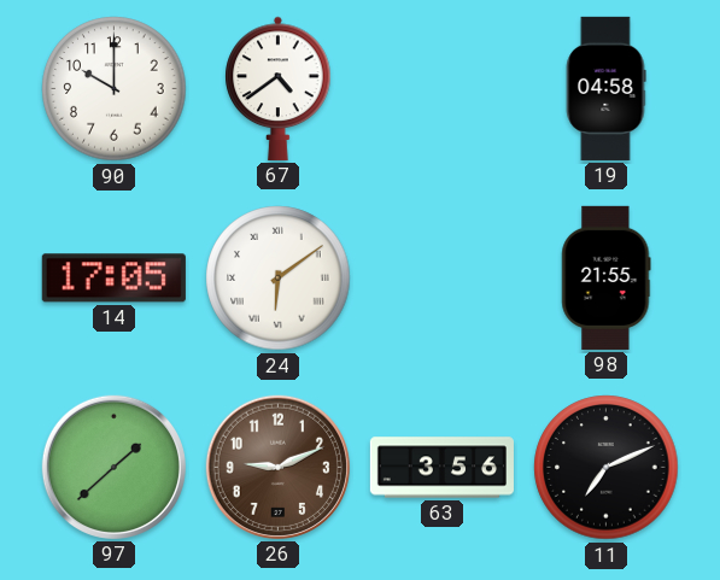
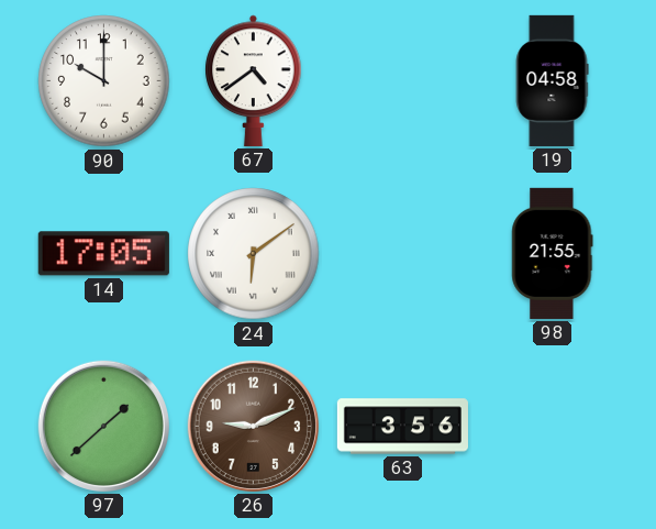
11: 7:11 -> none
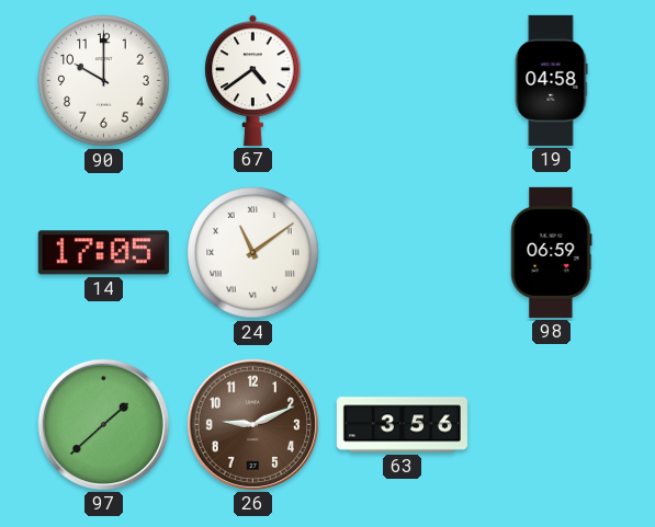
24: 6:09 -> 11:09
98: 21:55 -> 06:59
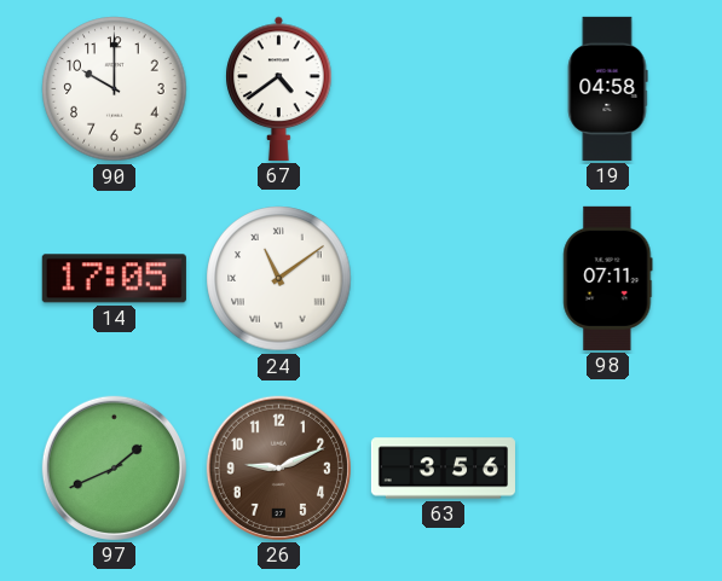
98: 06:59 -> 07:11
97: 1:38 -> 1:41
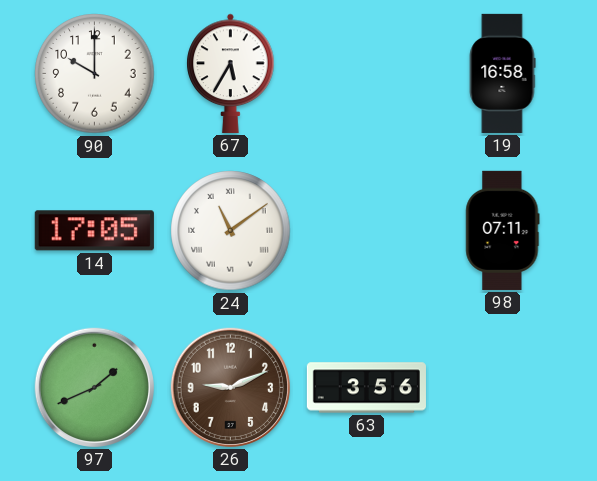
67: 4:39 -> 5:35
19: 04:58 -> 16:58
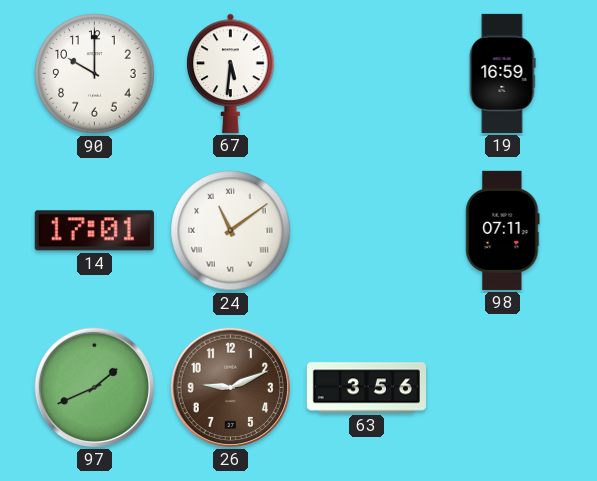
67: 5:35 -> 5:31
19: 16:58 -> 16:59
14: 17:05 -> 17:01
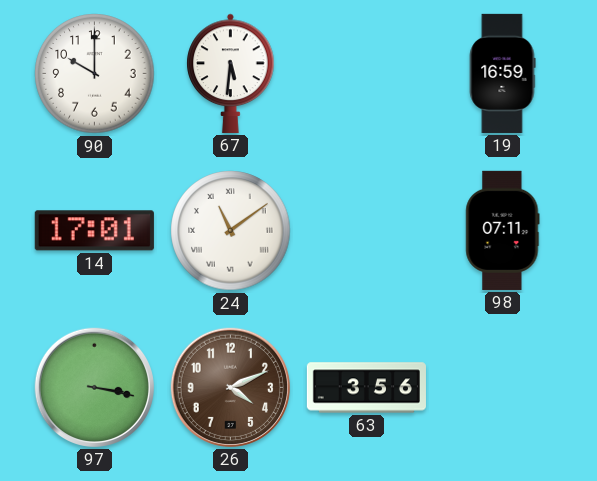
97: 1:41 -> 3:17
26: 9:11 -> 4:11
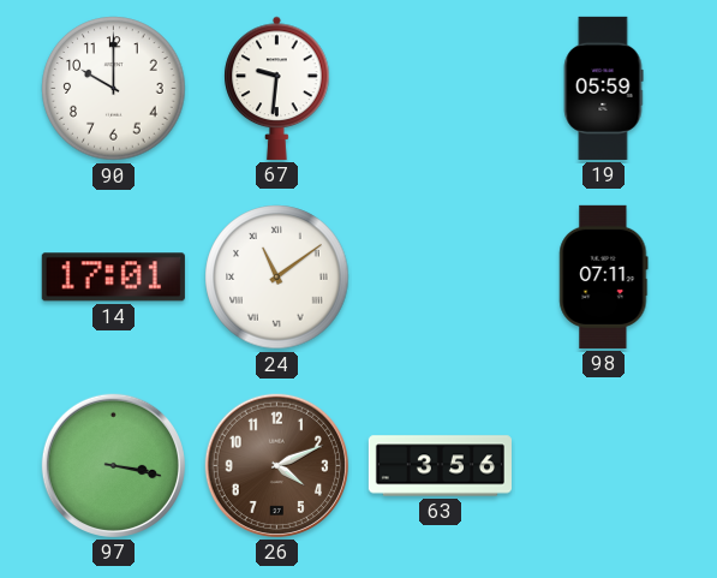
67: 5:31 -> 9:31
19: 16:59 -> 05:59
